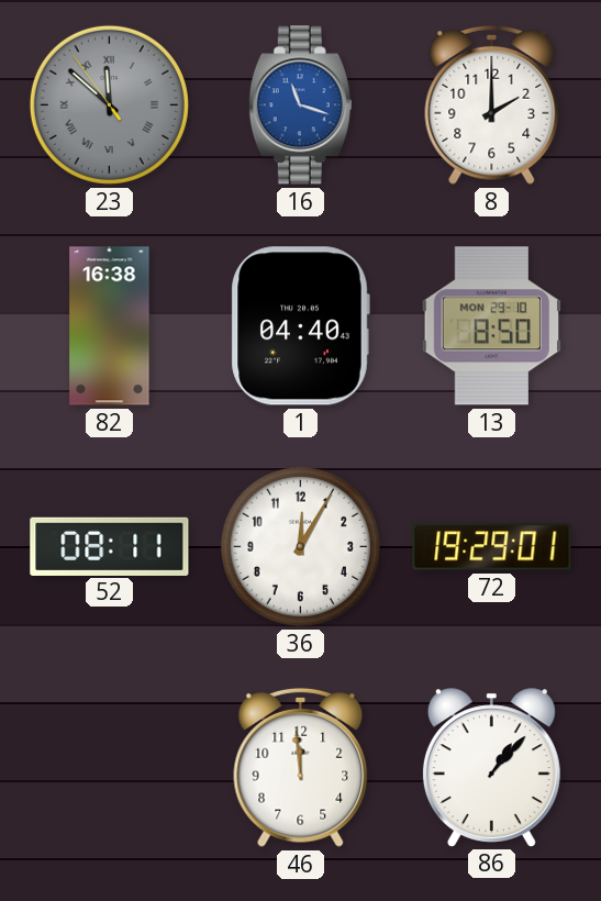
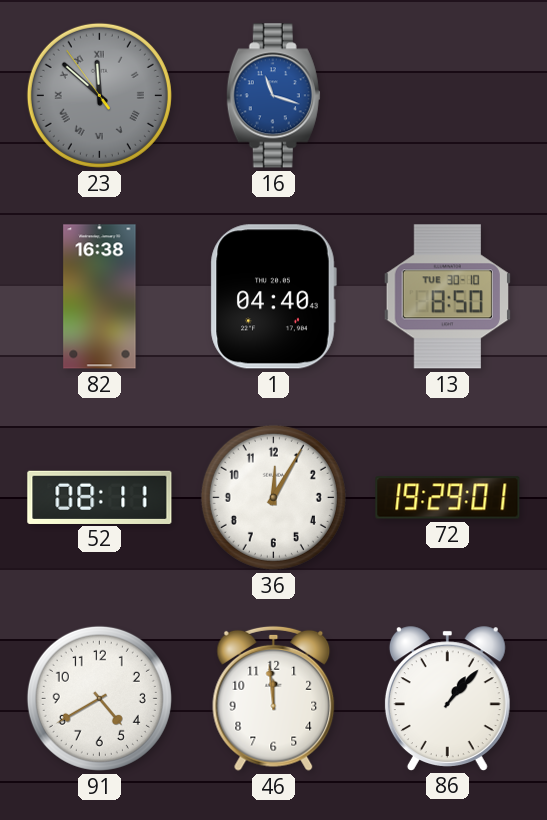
8: 2:00 -> none
13 date: MON 29-10 -> TUE 30-10
91: none -> 4:40
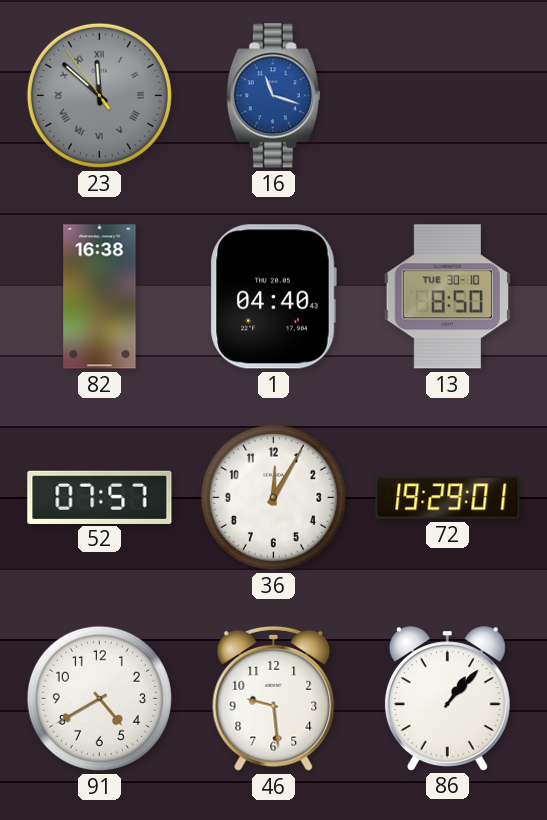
52: 08:11 -> 07:57
46: 11:59 -> 9:29
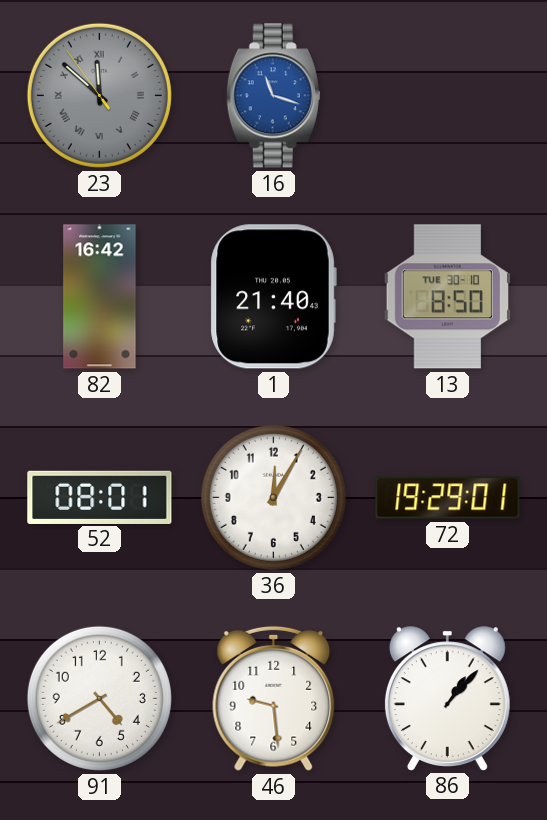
82: 16:38 -> 16:42
1: 04:40 -> 21:40
52: 07:57 -> 08:01
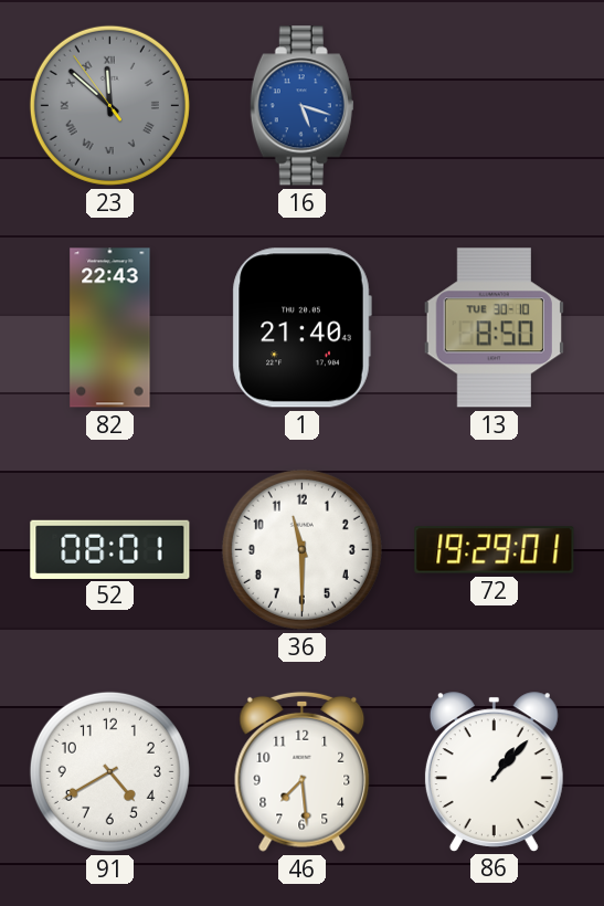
16: 11:18 -> 5:18
82: 16:42 -> 22:43
36: 12:05 -> 11:30
46: 9:29 -> 7:29
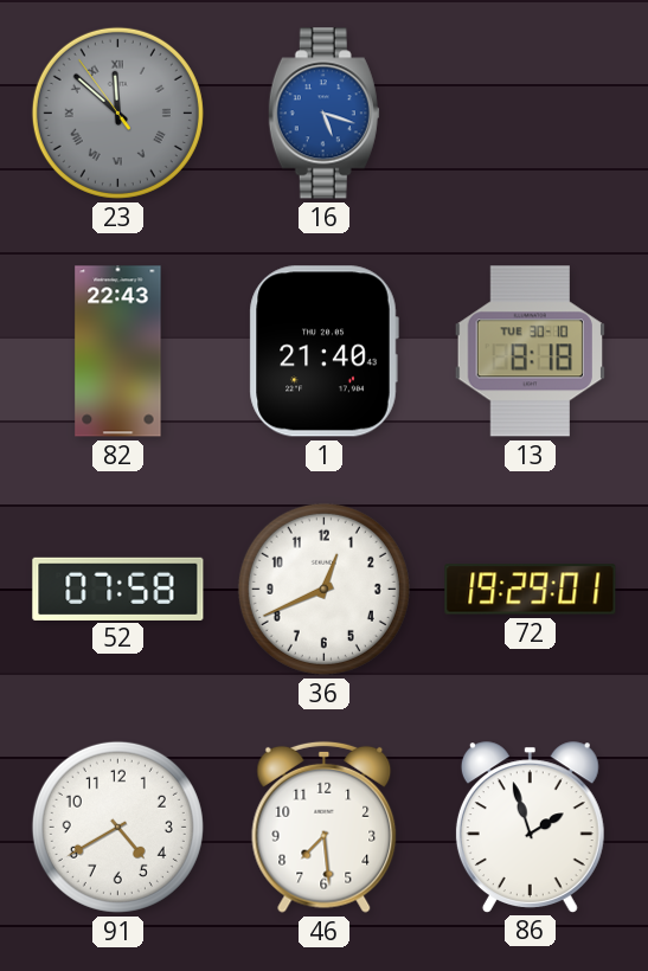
13: 8:50 -> 8:18
52: 08:01 -> 07:58
36: 11:30 -> 12:41
86: 1:07 -> 1:57
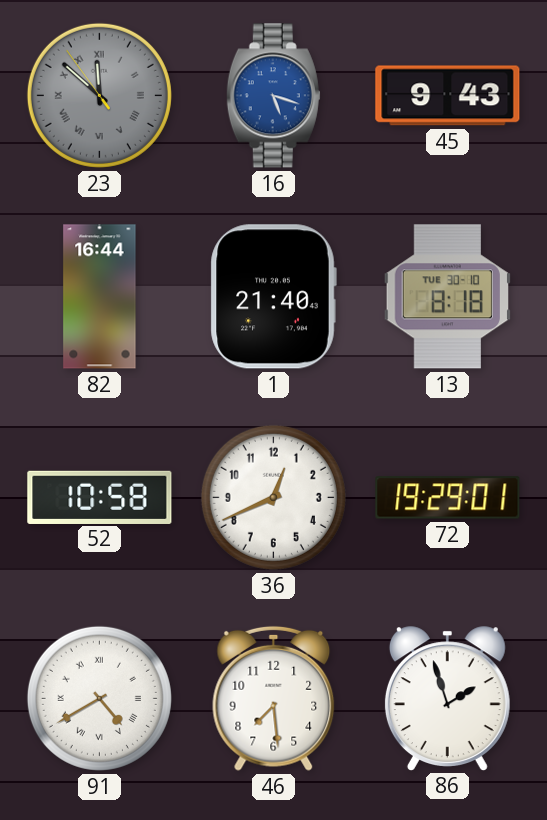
45: none -> 9:43
82: 22:43 -> 16:44
52: 07:58 -> 10:58
91 numerals: Arabic -> Roman
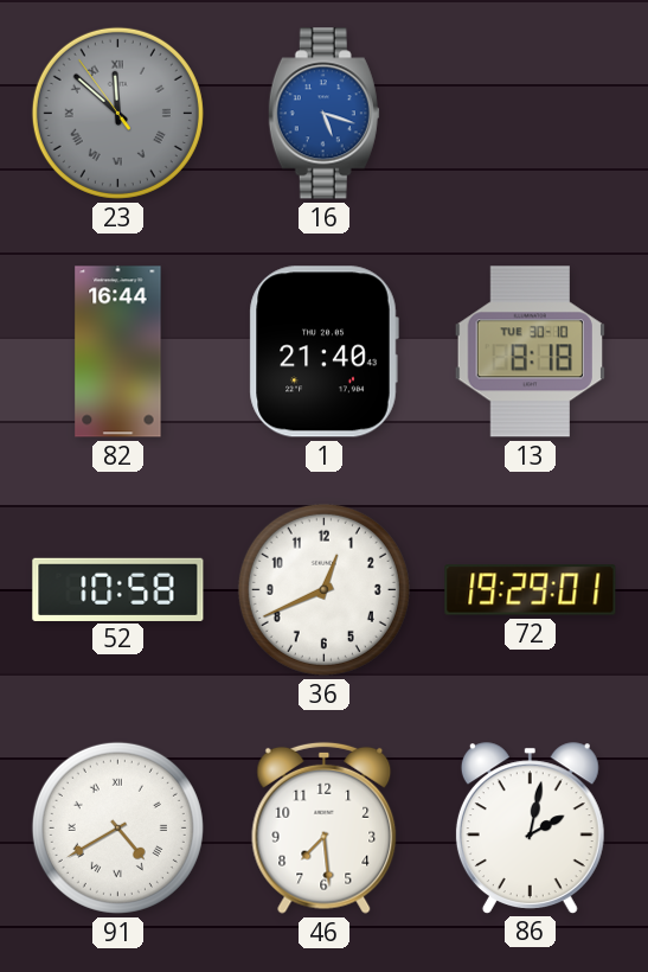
45: 9:43 -> none
86: 1:57 -> 2:02
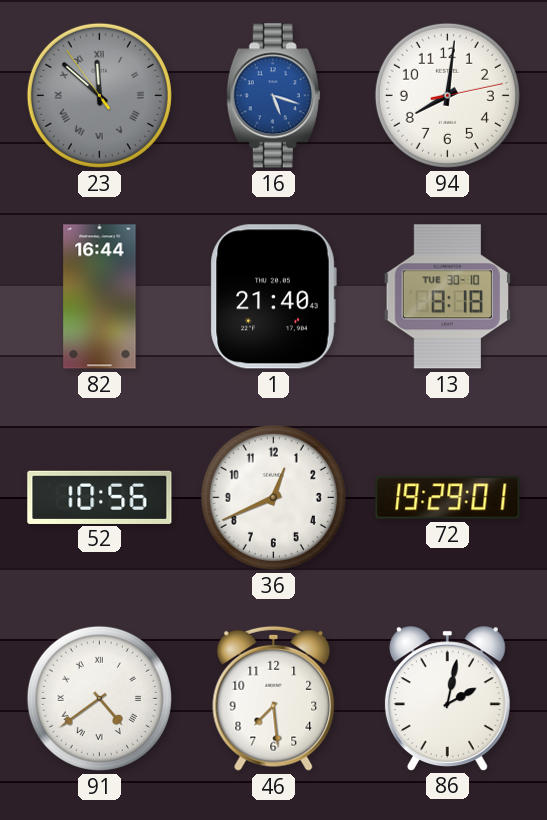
94: none -> 8:01
52: 10:58 -> 10:56
91: 4:40 -> 4:39
